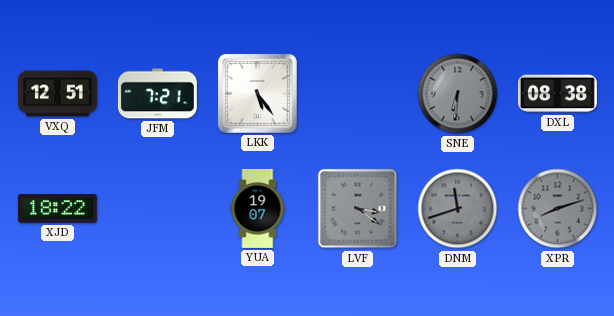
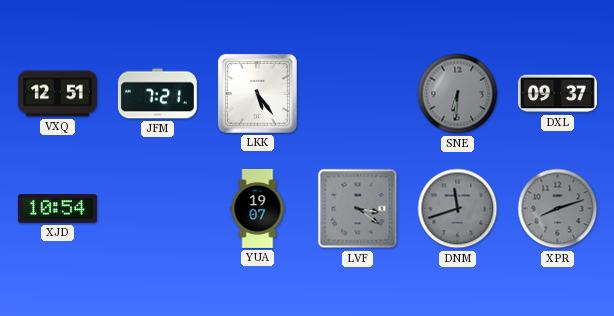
DXL: 08:38 -> 09:37
XJD: 18:22 -> 10:54
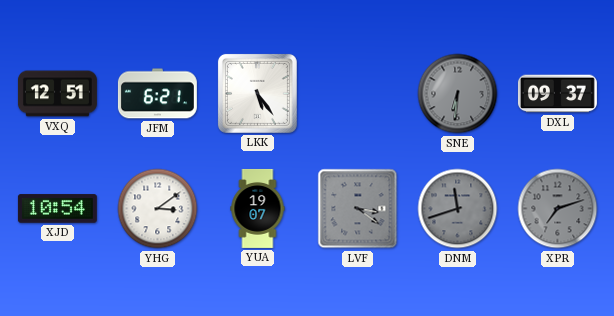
JFM: 7:21 -> 6:21
YHG: none -> 3:09
XPR: 8:12 -> 7:12
